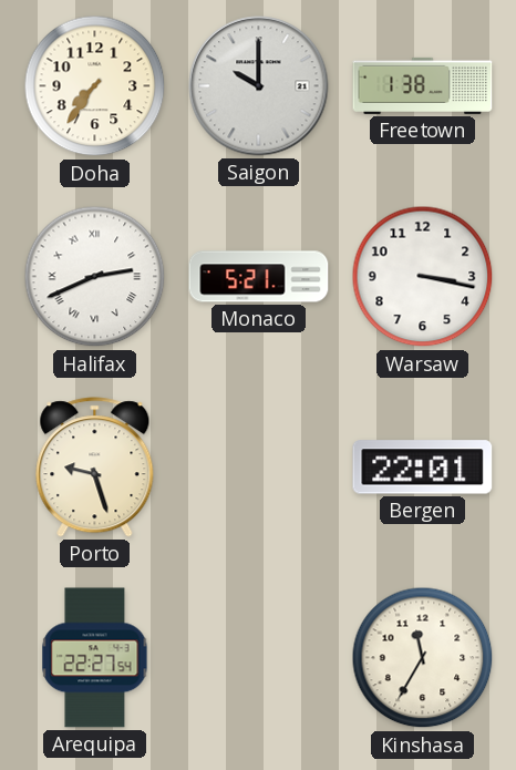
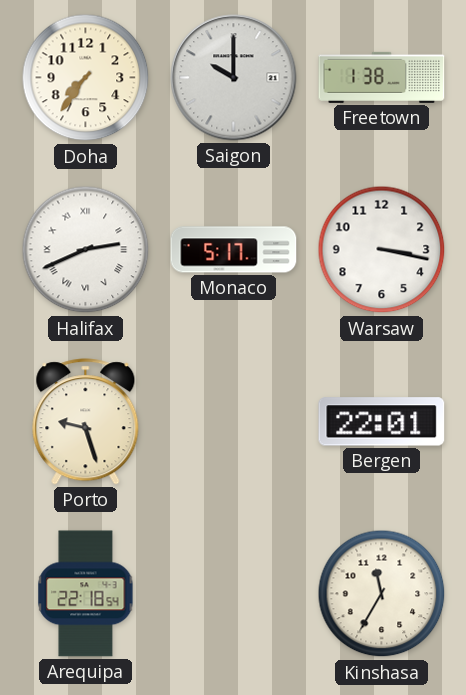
Monaco: 5:21 -> 5:17
Arequipa: 22:27 -> 22:18
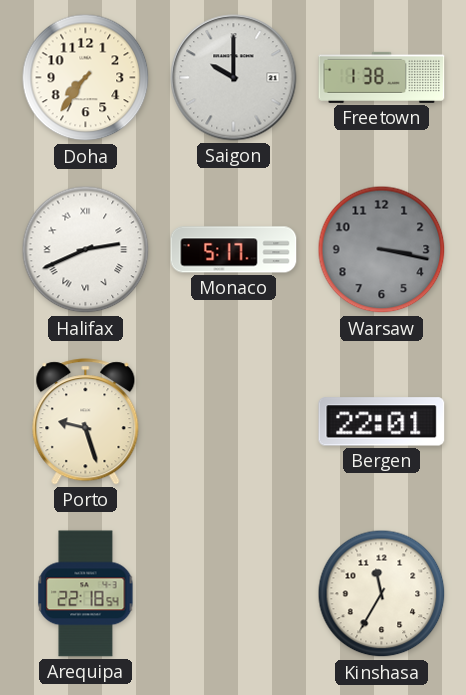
Warsaw dial: white -> grey
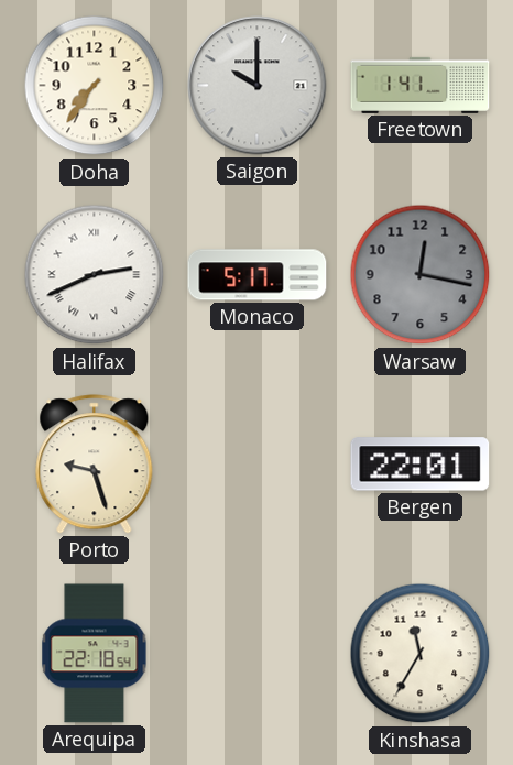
Freetown: 1:38 -> 1:41
Warsaw: 3:17 -> 12:17
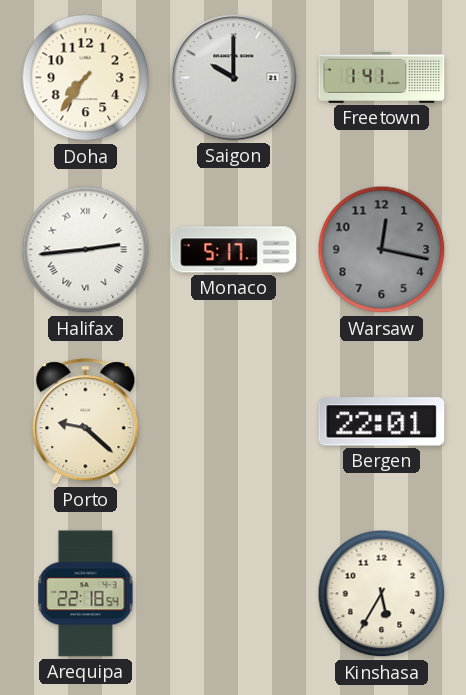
Halifax: 2:41 -> 2:44
Porto: 9:27 -> 9:22
Kinshasa: 11:35 -> 5:35
